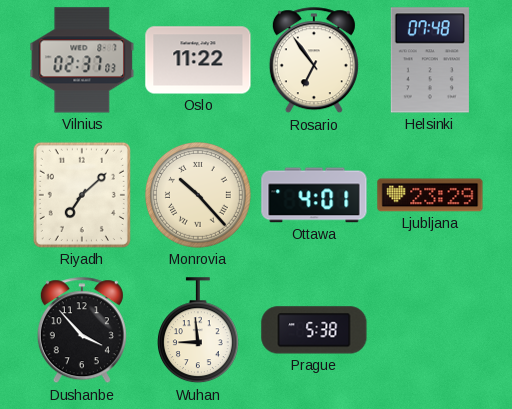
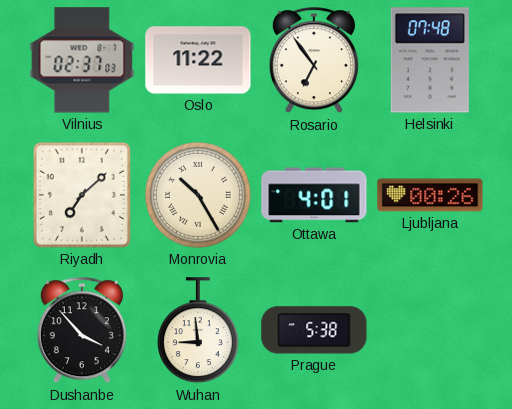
Monrovia: 10:23 -> 10:25
Ljubljana: 23:29 -> 00:26
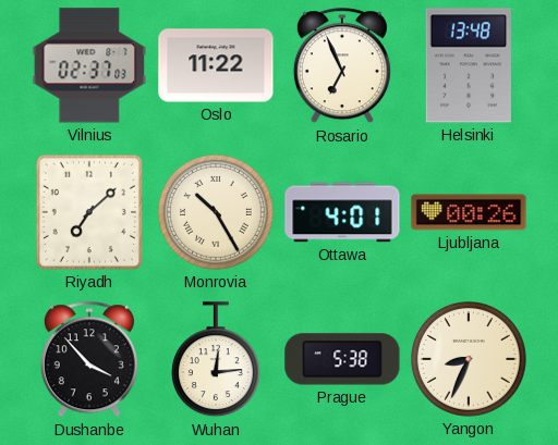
Rosario: 6:54 -> 6:56
Helsinki: 07:48 -> 13:48
Wuhan: 8:59 -> 12:14
Yangon: none -> 8:34
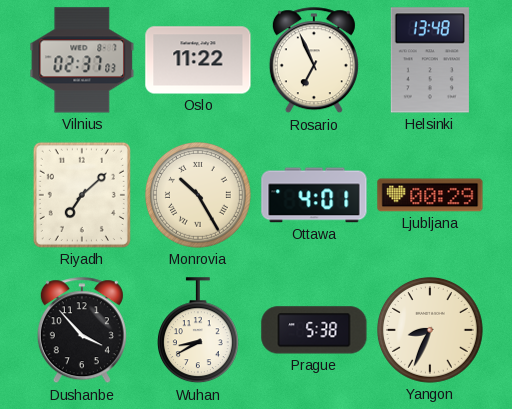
Ljubljana: 00:26 -> 00:29
Wuhan: 12:14 -> 8:40
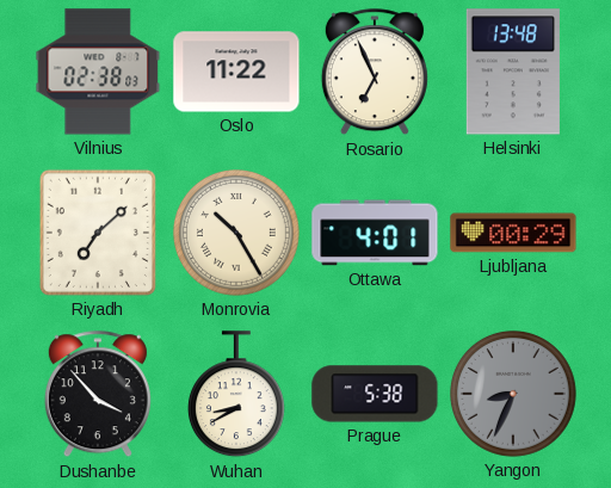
Vilnius: 02:37 -> 02:38
Yangon dial: cream -> grey
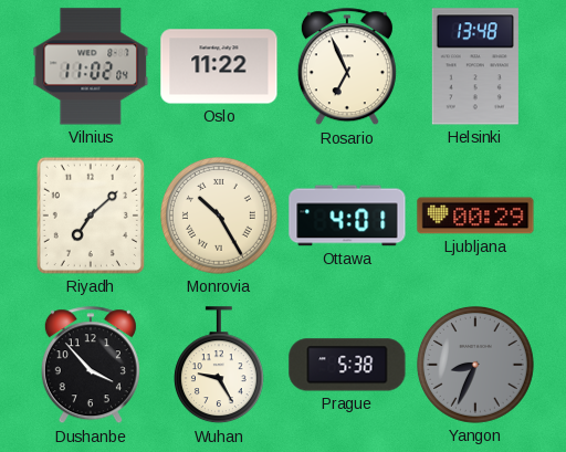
Vilnius: 02:38 -> 11:02
Wuhan: 8:40 -> 9:25
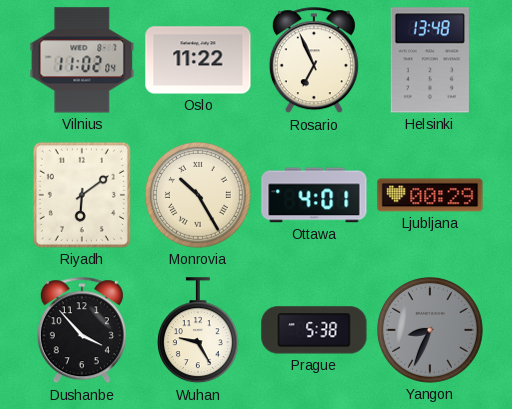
Riyadh: 7:08 -> 6:09
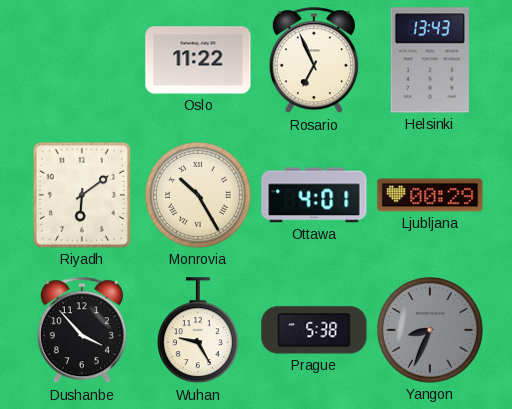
Vilnius: 11:02 -> none
Helsinki: 13:48 -> 13:43
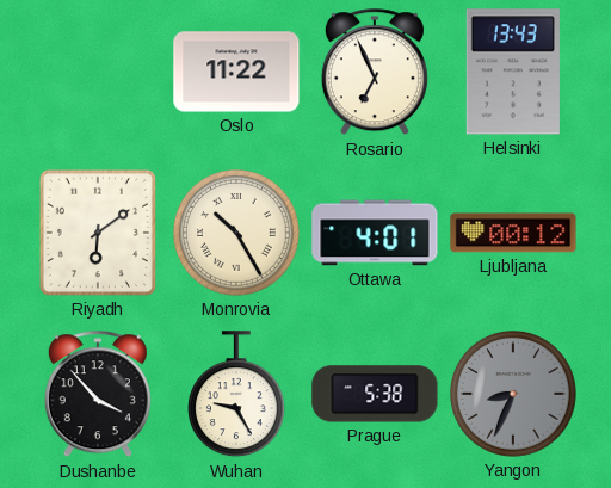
Ljubljana: 00:29 -> 00:12
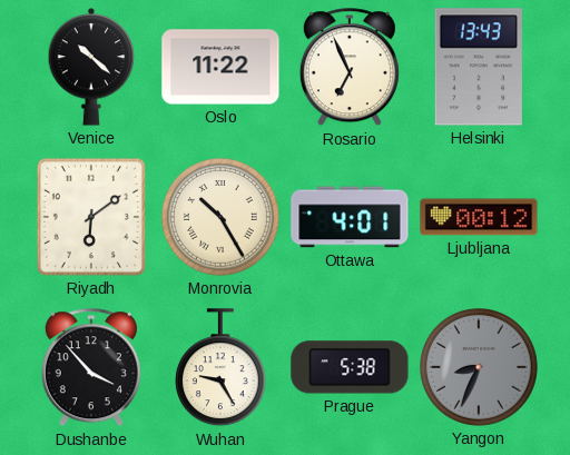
Venice: none -> 10:22
